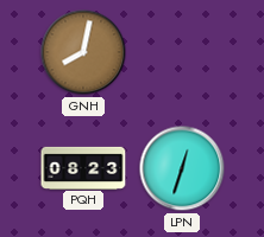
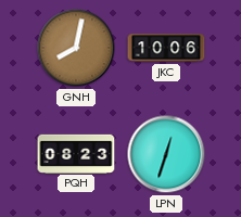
JKC: none -> 10:06
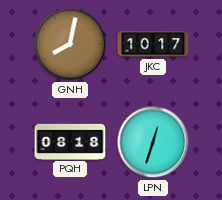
JKC: 10:06 -> 10:17
PQH: 08:23 -> 08:18
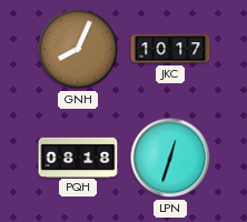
GNH: 8:02 -> 8:04
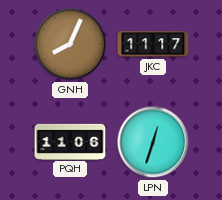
JKC: 10:17 -> 11:17
PQH: 08:18 -> 11:06
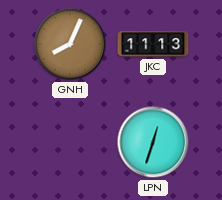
JKC: 11:17 -> 11:13
PQH: 11:06 -> none
